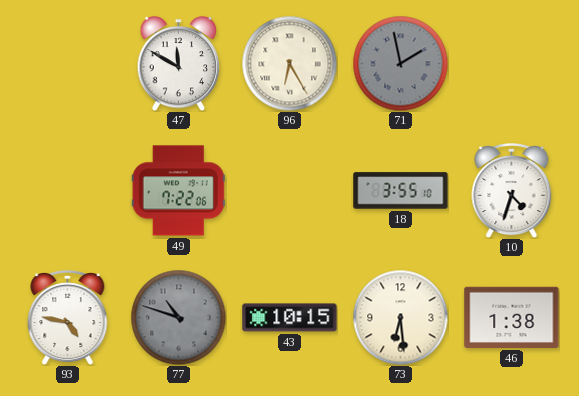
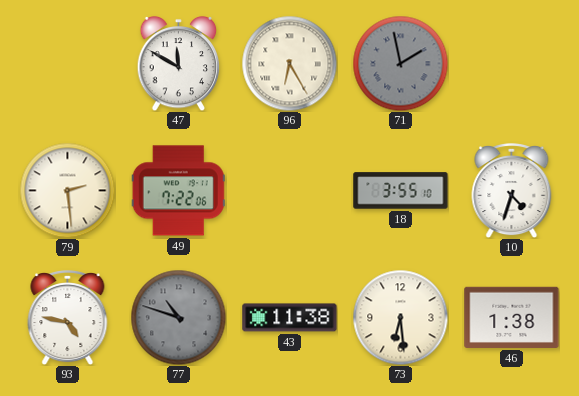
79: none -> 2:29
43: 10:15 -> 11:38
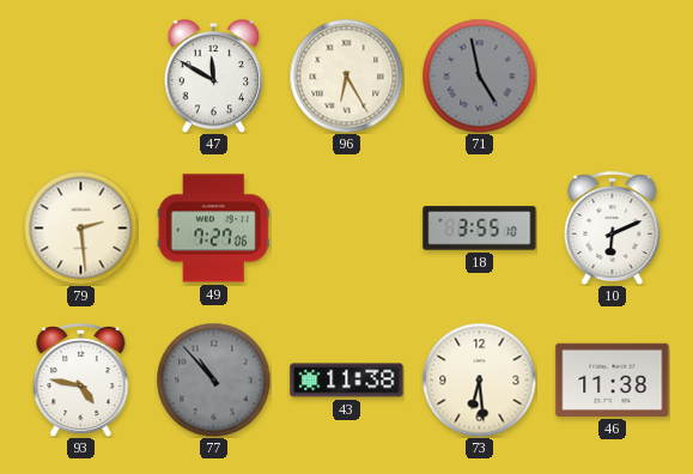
71: 1:58 -> 4:58
49: 7:22 -> 7:27
10: 4:33 -> 6:11
77: 10:48 -> 10:53
46: 1:38 -> 11:38
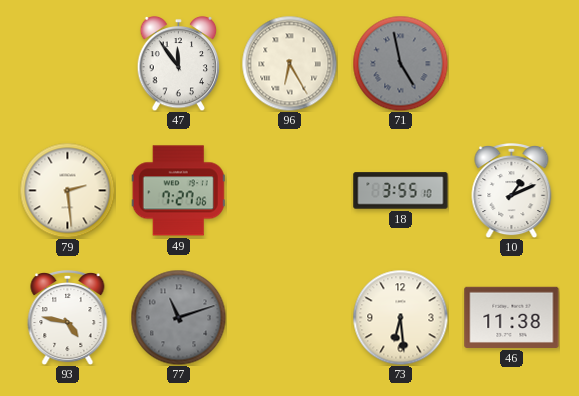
47: 11:50 -> 11:54
10: 6:11 -> 1:11
77: 10:53 -> 11:12
43: 11:38 -> none
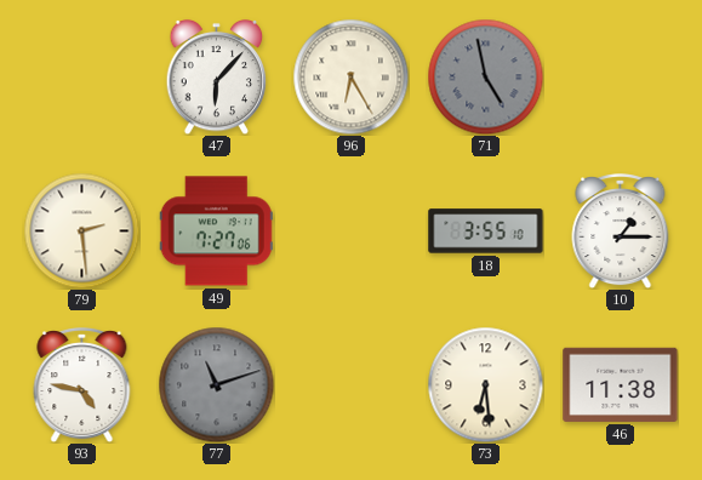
47: 11:54 -> 6:07
10: 1:11 -> 1:15
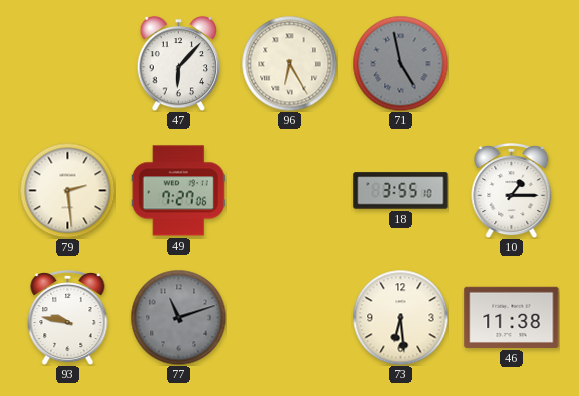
93: 4:47 -> 9:47
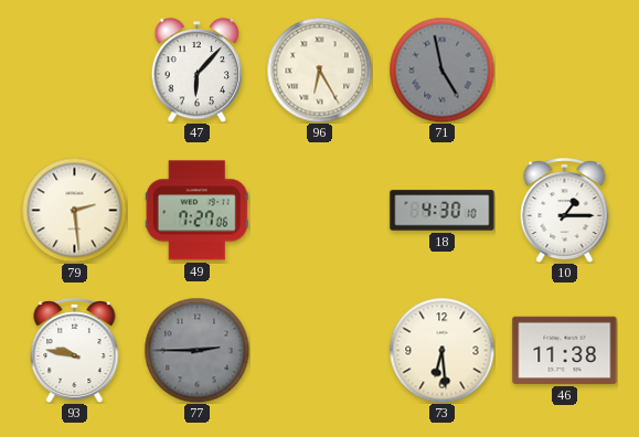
18: 3:55 -> 4:30
77: 11:12 -> 2:45
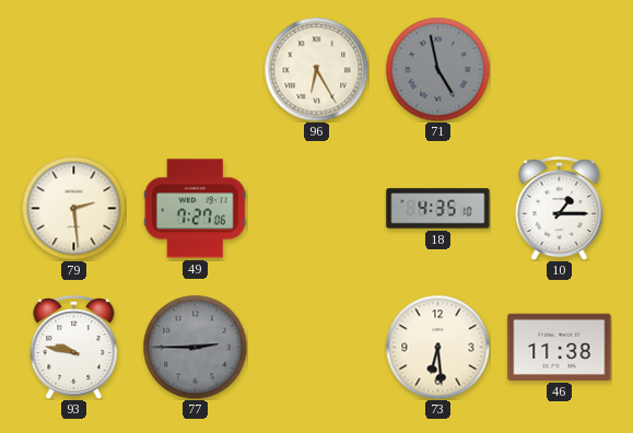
47: 6:07 -> none
18: 4:30 -> 4:35
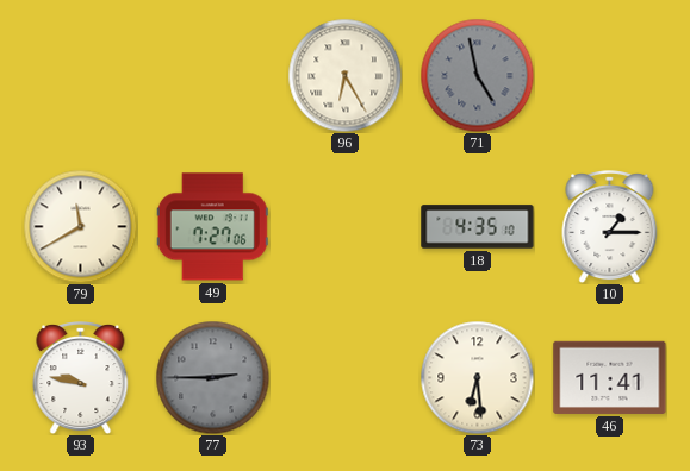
79: 2:29 -> 11:40
46: 11:38 -> 11:41
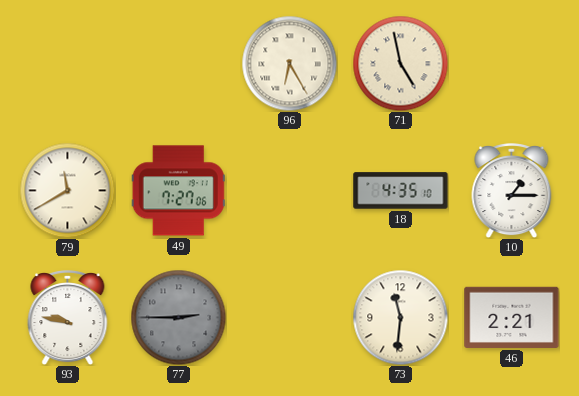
71 dial: grey -> cream
73: 6:29 -> 11:31
46: 11:41 -> 2:21
